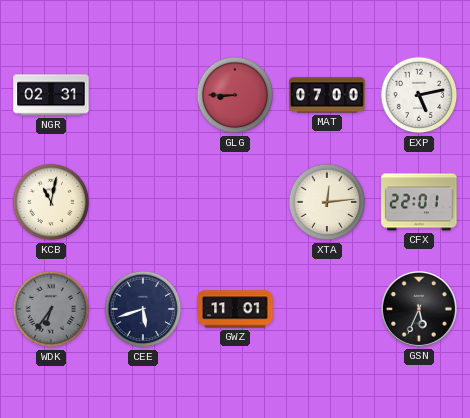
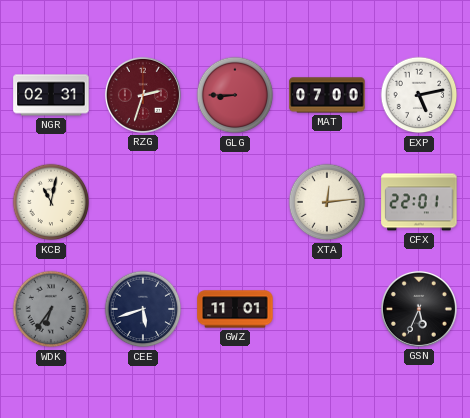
RZG: none -> 2:33
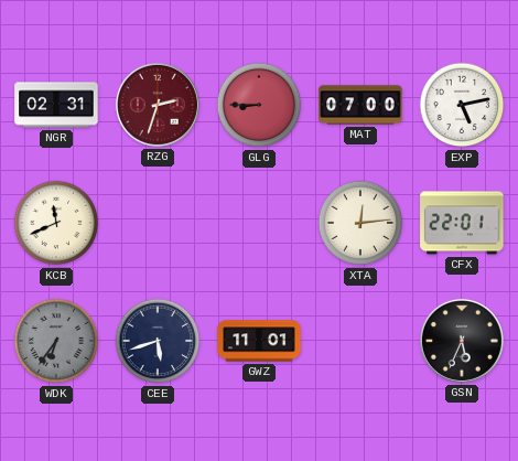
KCB: 11:02 -> 11:41
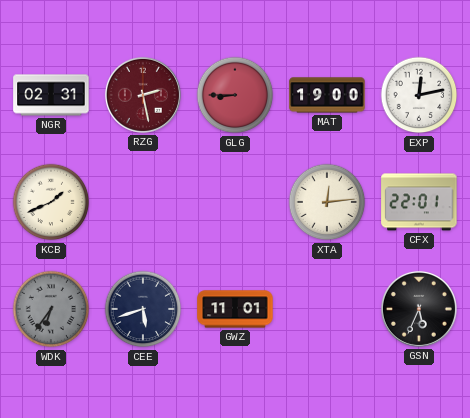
RZG: 2:33 -> 2:28
MAT: 07:00 -> 19:00
EXP: 5:13 -> 12:13
KCB: 11:41 -> 1:41
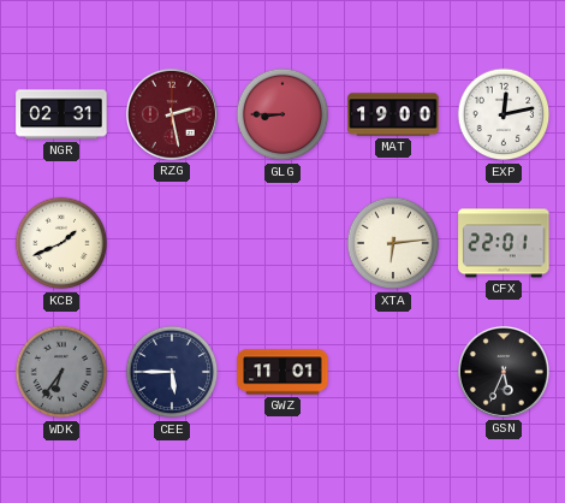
XTA: 12:14 -> 6:14
CEE: 5:42 -> 5:45
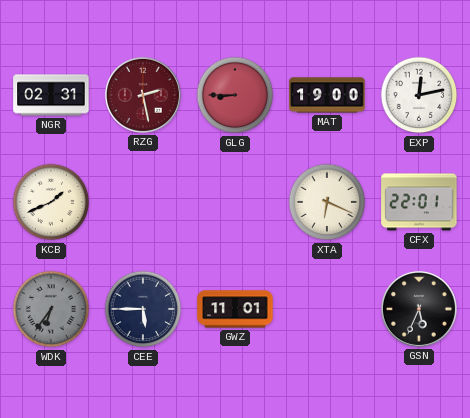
XTA: 6:14 -> 6:19
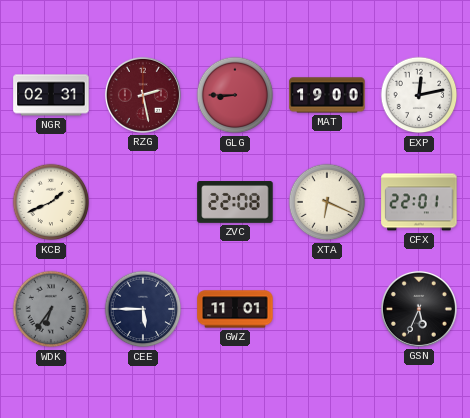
ZVC: none -> 22:08
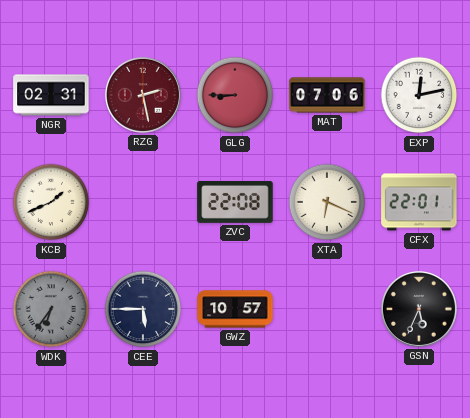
MAT: 19:00 -> 07:06
GWZ: 11:01 -> 10:57
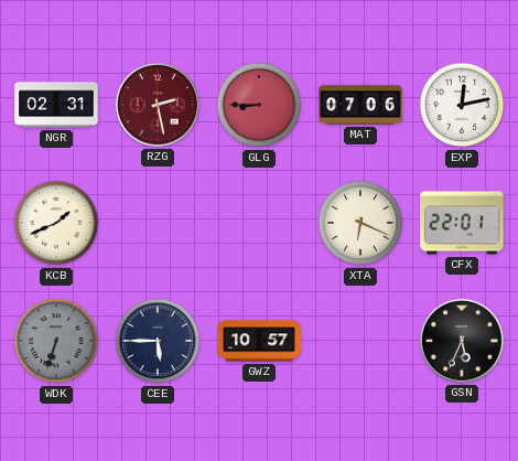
ZVC: 22:08 -> none
WDK: 6:36 -> 6:33
